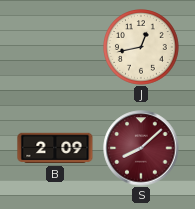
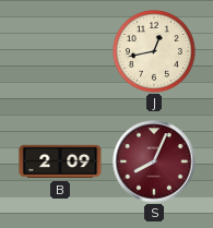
S: 8:08 -> 8:04
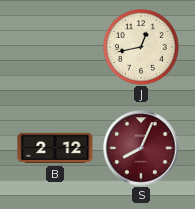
B: 2:09 -> 2:12
